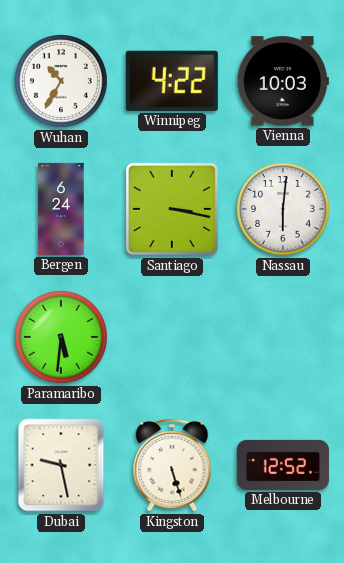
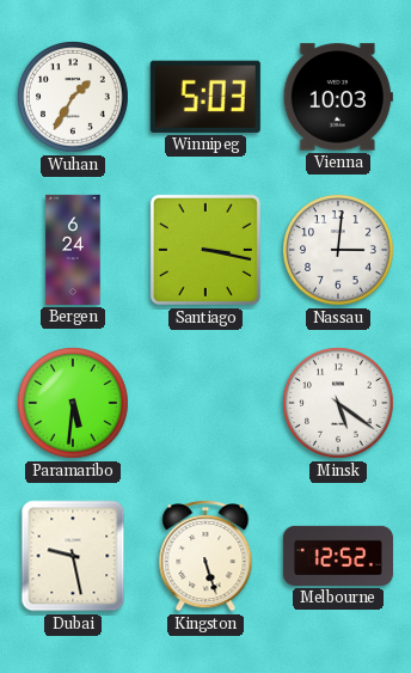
Wuhan: 10:35 -> 1:35
Winnipeg: 4:22 -> 5:03
Nassau: 6:01 -> 3:01
Minsk: none -> 5:21
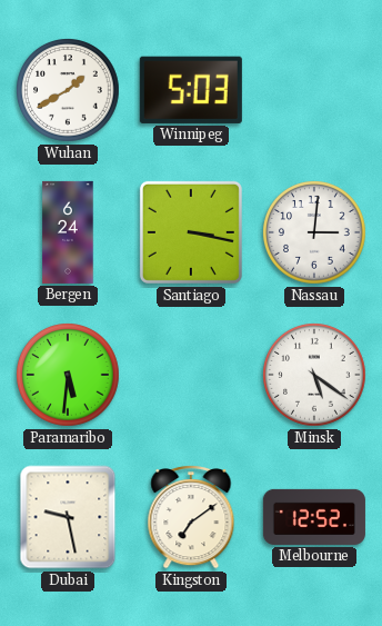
Wuhan: 1:35 -> 1:40
Vienna: 10:03 -> none
Kingston: 5:27 -> 7:09
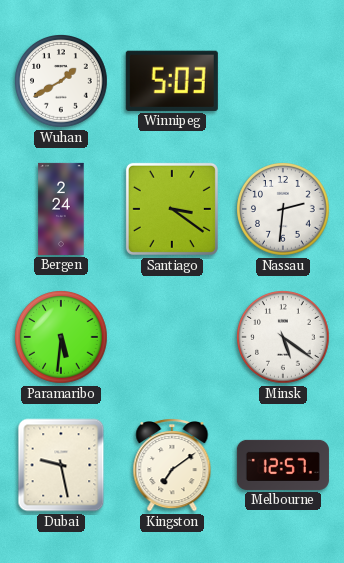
Bergen: 6:24 -> 2:24
Santiago: 3:17 -> 3:21
Nassau: 3:01 -> 2:31
Melbourne: 12:52 -> 12:57
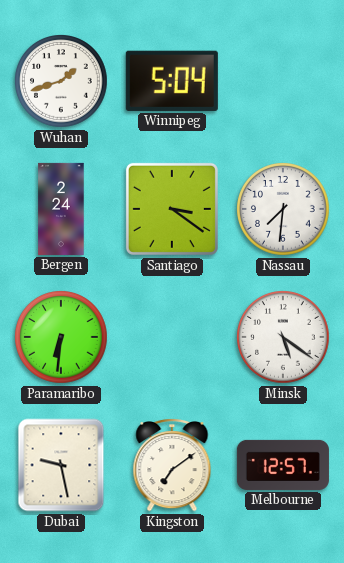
Wuhan: 1:40 -> 1:42
Winnipeg: 5:03 -> 5:04
Nassau: 2:31 -> 7:31
Paramaribo: 5:31 -> 6:31
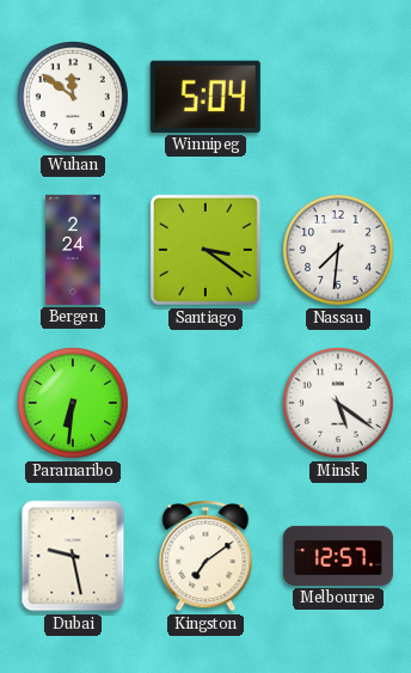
Wuhan: 1:42 -> 11:51
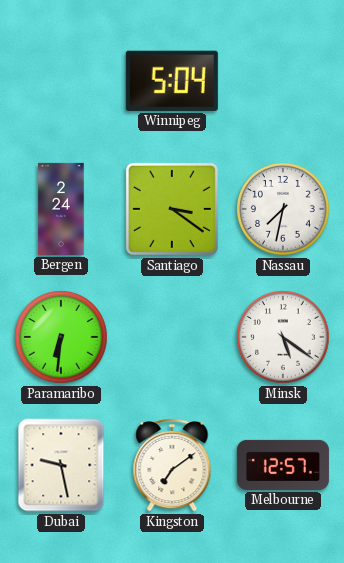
Wuhan: 11:51 -> none
Nassau: 7:31 -> 7:32
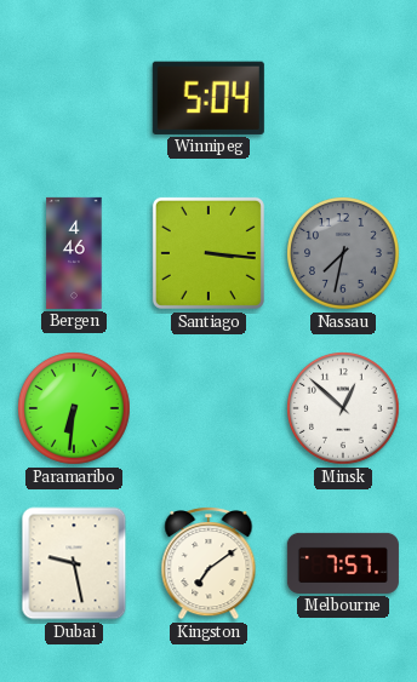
Bergen: 2:24 -> 4:46
Santiago: 3:21 -> 3:16
Nassau dial: white -> grey
Minsk: 5:21 -> 12:52
Melbourne: 12:57 -> 7:57
